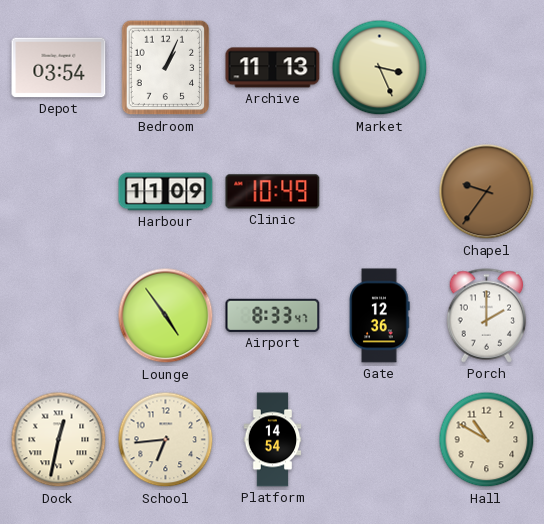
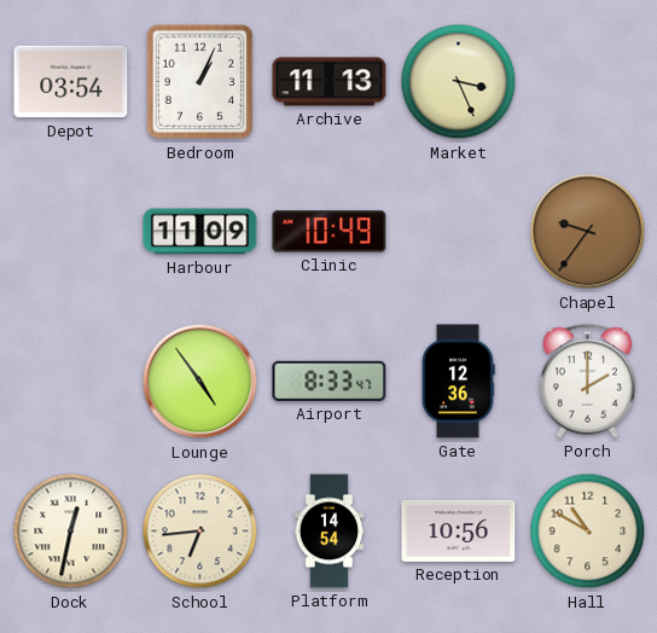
Reception: none -> 10:56
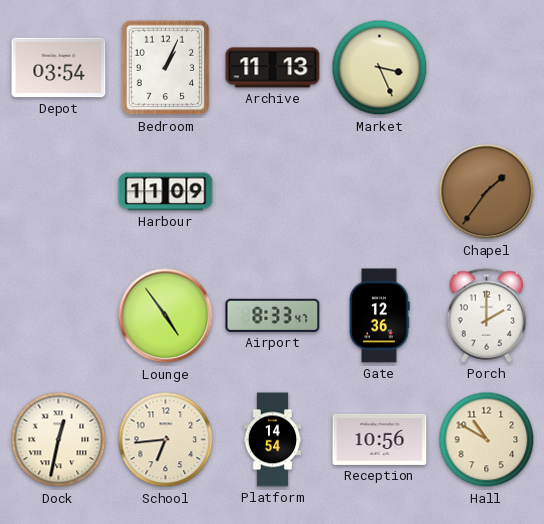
Clinic: 10:49 -> none
Chapel: 9:36 -> 1:36
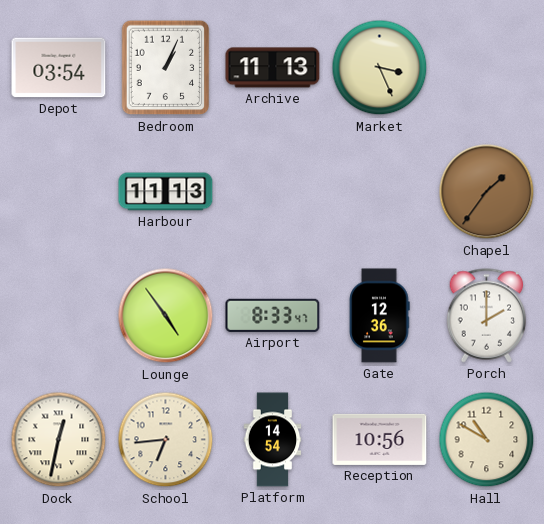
Harbour: 11:09 -> 11:13
